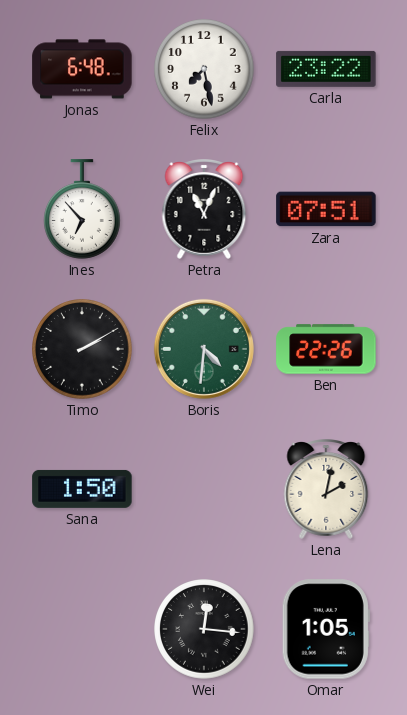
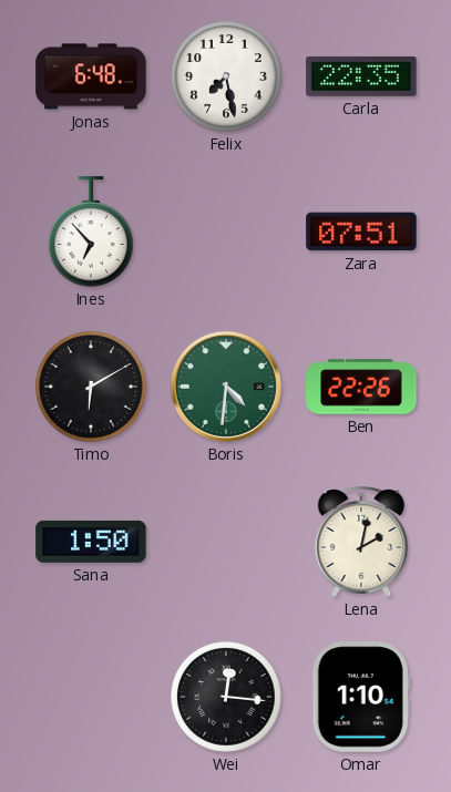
Carla: 23:22 -> 22:35
Petra: 11:04 -> none
Timo: 2:10 -> 6:10
Omar: 1:05 -> 1:10
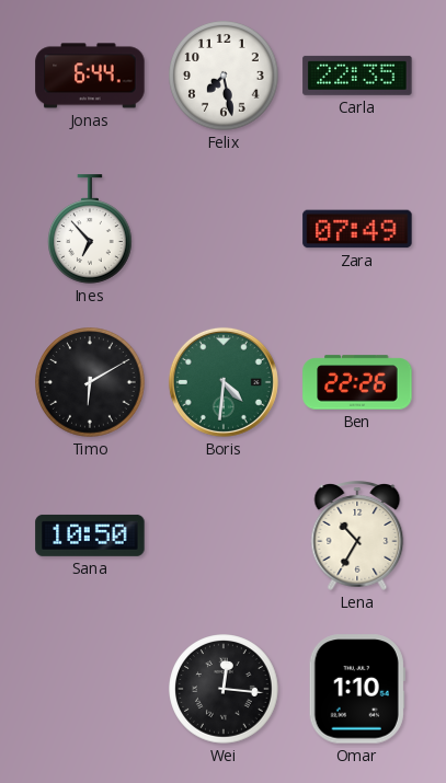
Jonas: 6:48 -> 6:44
Zara: 07:51 -> 07:49
Sana: 1:50 -> 10:50
Lena: 2:02 -> 10:35
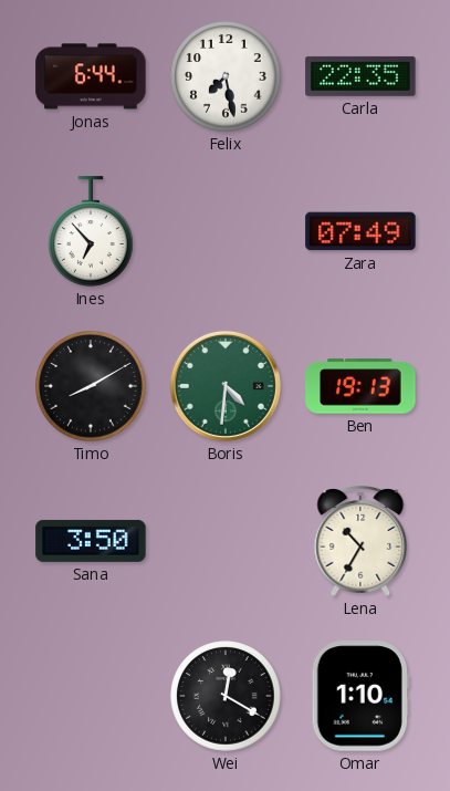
Timo: 6:10 -> 8:10
Ben: 22:26 -> 19:13
Sana: 10:50 -> 3:50
Wei: 12:16 -> 12:20
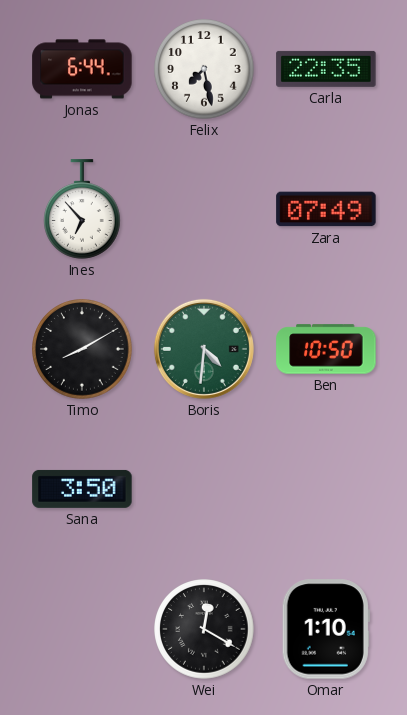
Ben: 19:13 -> 10:50
Lena: 10:35 -> none
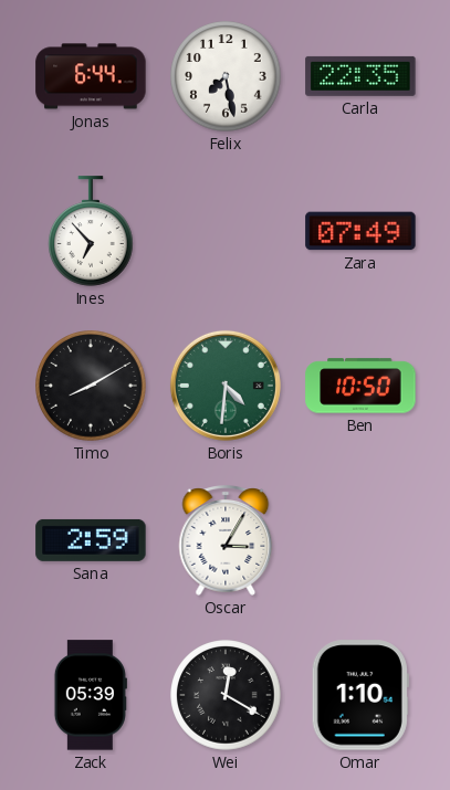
Sana: 3:50 -> 2:59
Oscar: none -> 3:05
Zack: none -> 05:39
